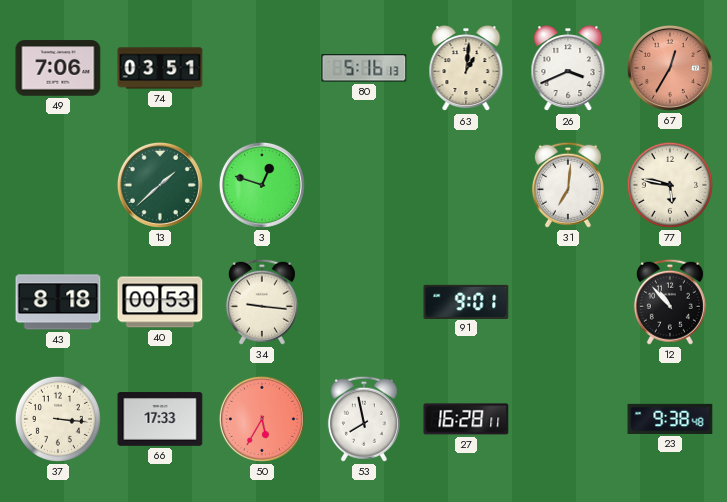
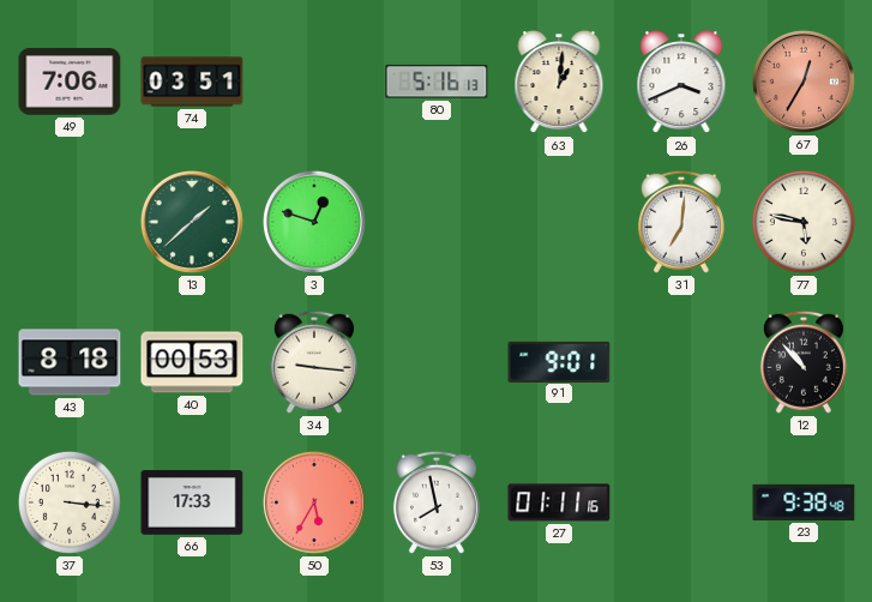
27: 16:28 -> 01:11
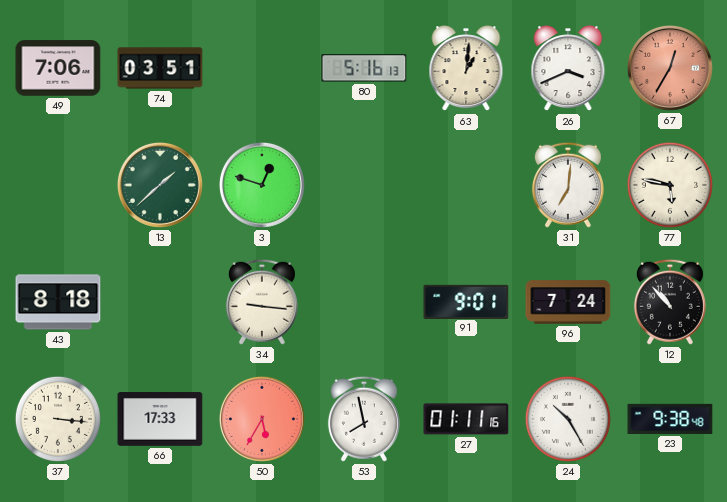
40: 00:53 -> none
96: none -> 7:24
24: none -> 10:25
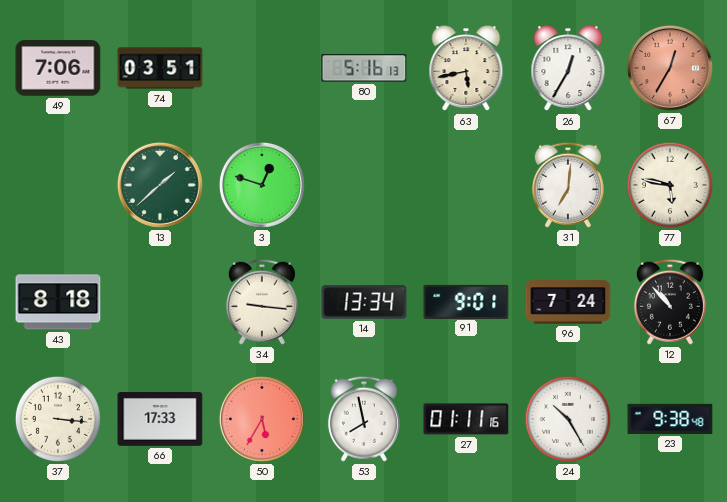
63: 1:01 -> 5:43
26: 3:41 -> 12:35
14: none -> 13:34
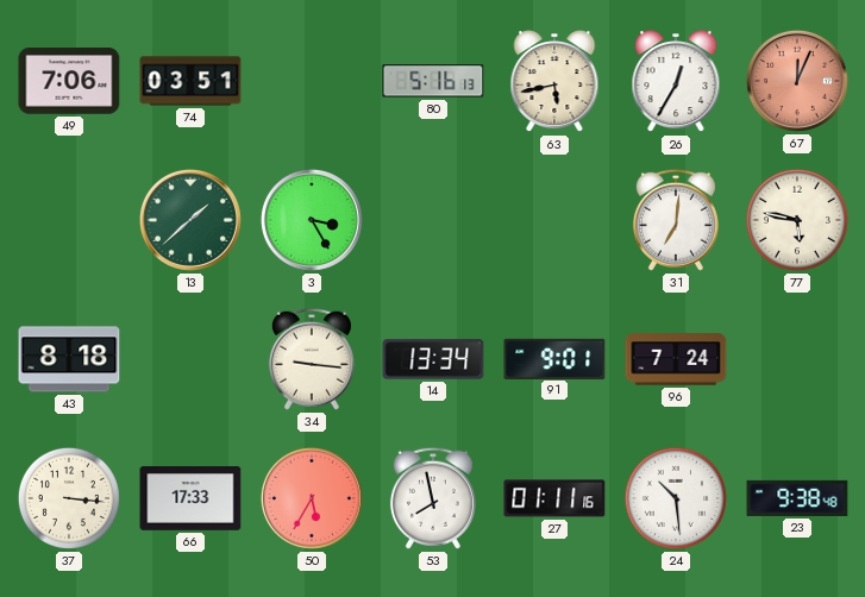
67: 12:35 -> 12:04
3: 12:48 -> 3:25
12: 10:53 -> none
24: 10:25 -> 10:29
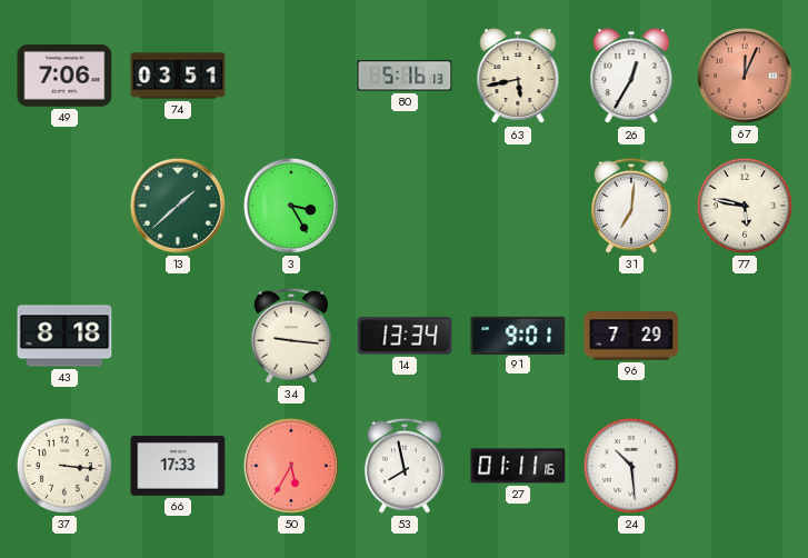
96: 7:24 -> 7:29
23: 9:38 -> none
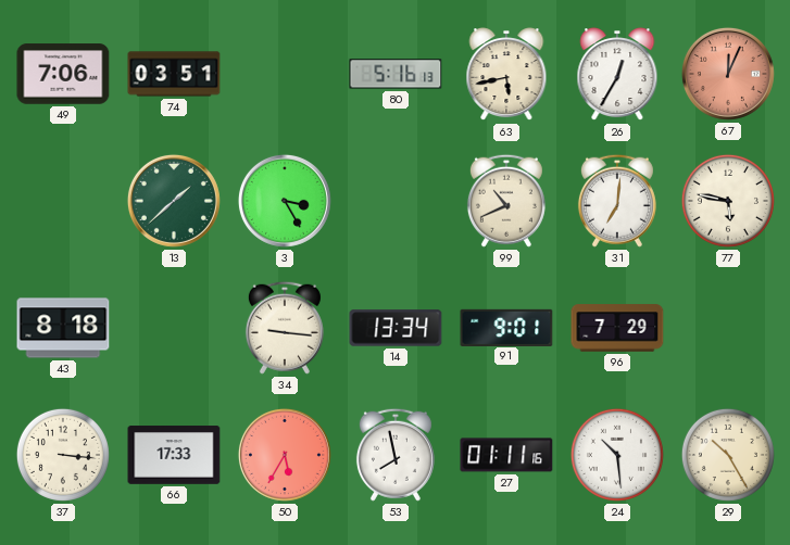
99: none -> 10:41
29: none -> 10:25
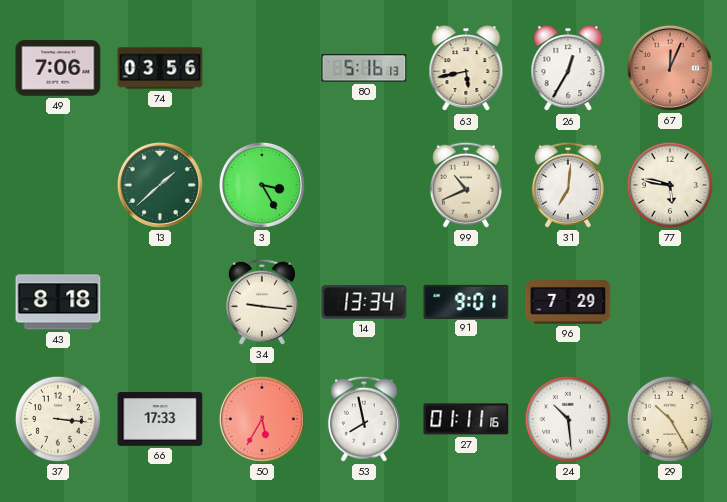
74: 03:51 -> 03:56
